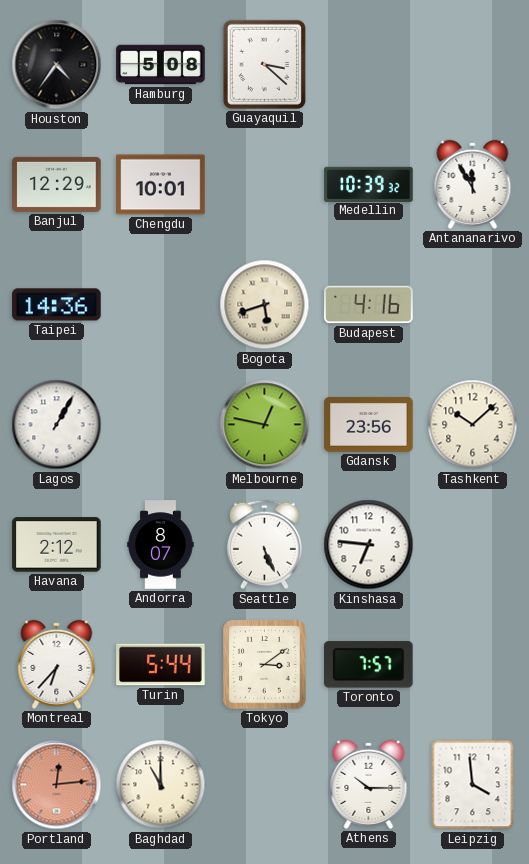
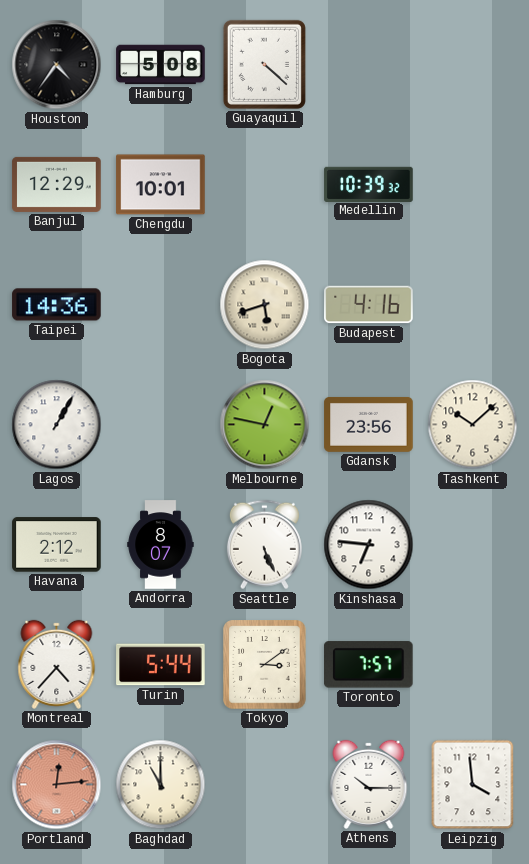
Guayaquil: 3:22 -> 4:22
Antananarivo: 11:55 -> none
Montreal: 6:37 -> 4:37
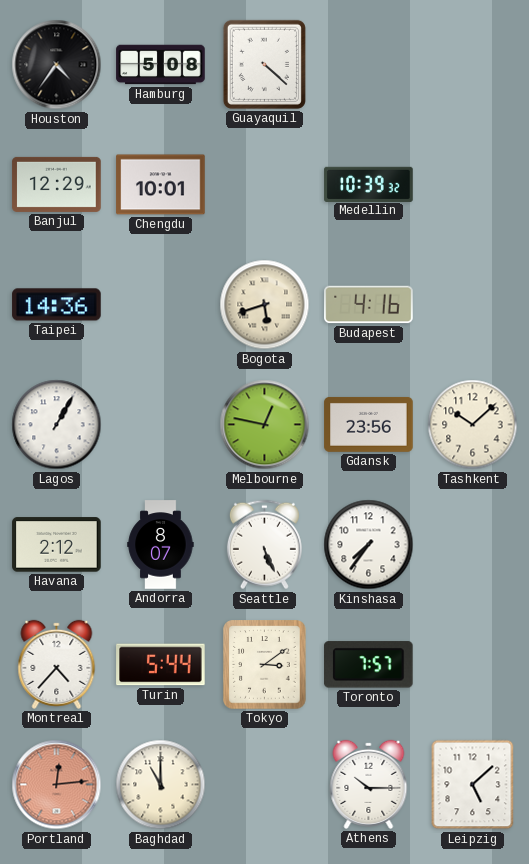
Kinshasa: 6:46 -> 7:36
Leipzig: 3:59 -> 5:08
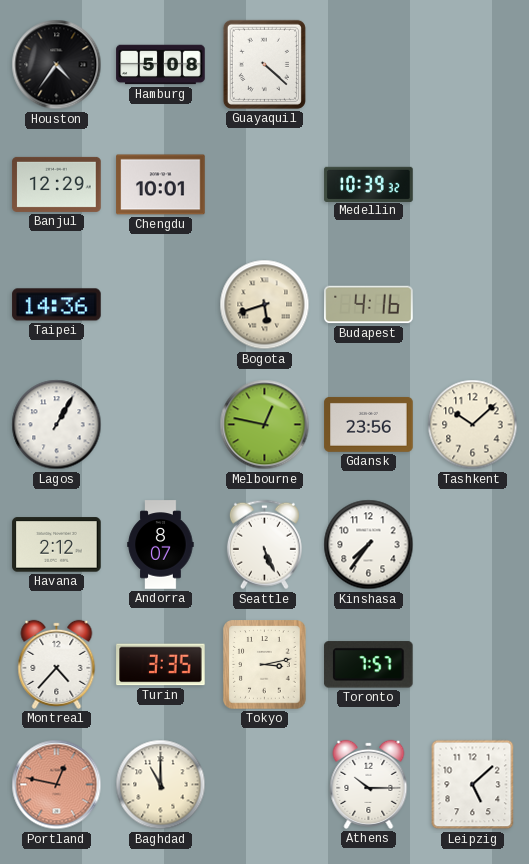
Turin: 5:44 -> 3:35
Tokyo: 3:09 -> 3:13
Portland: 12:14 -> 12:47
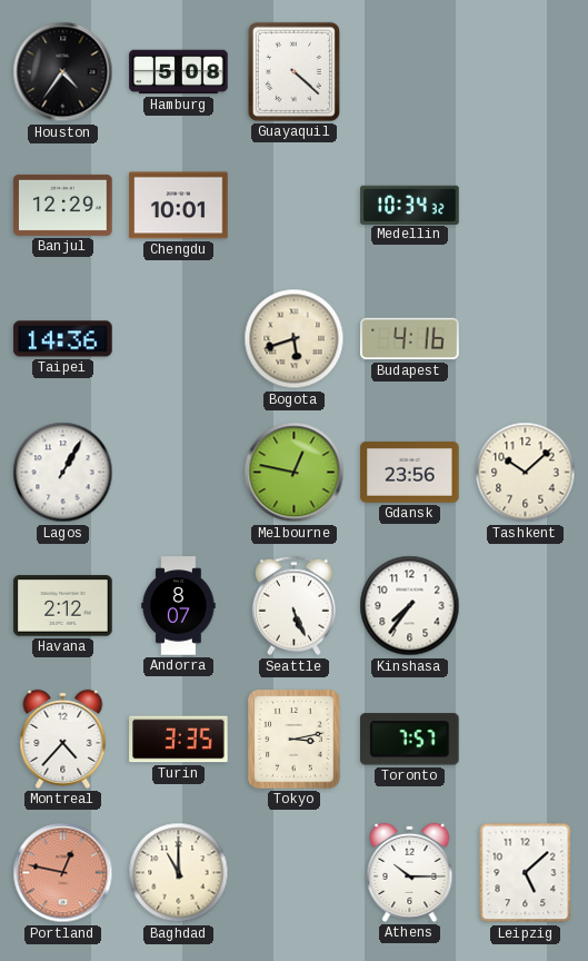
Medellin: 10:39 -> 10:34
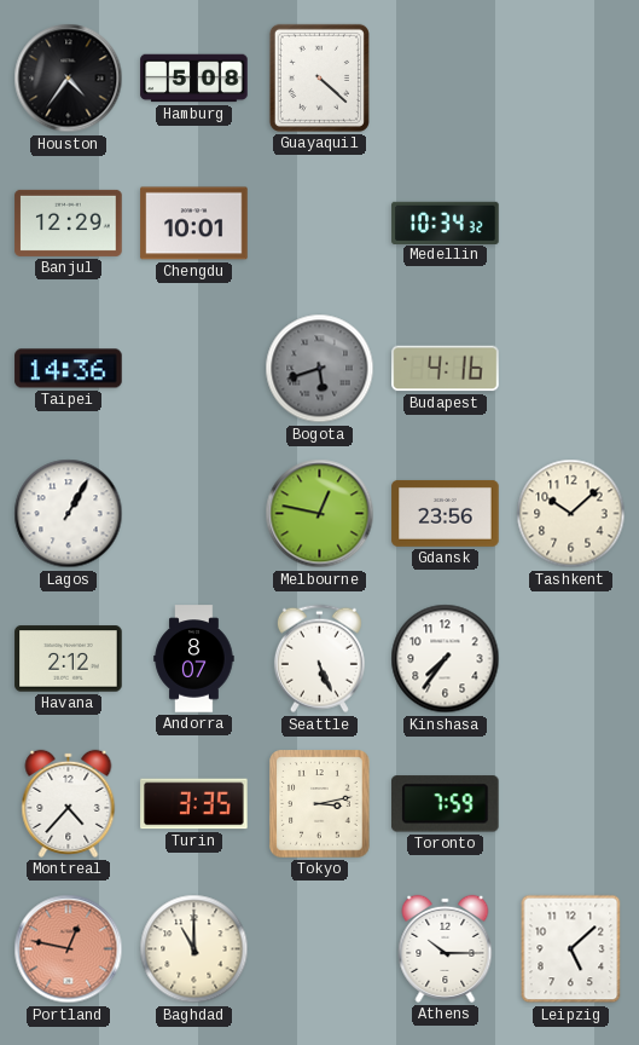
Bogota dial: cream -> grey
Toronto: 7:57 -> 7:59
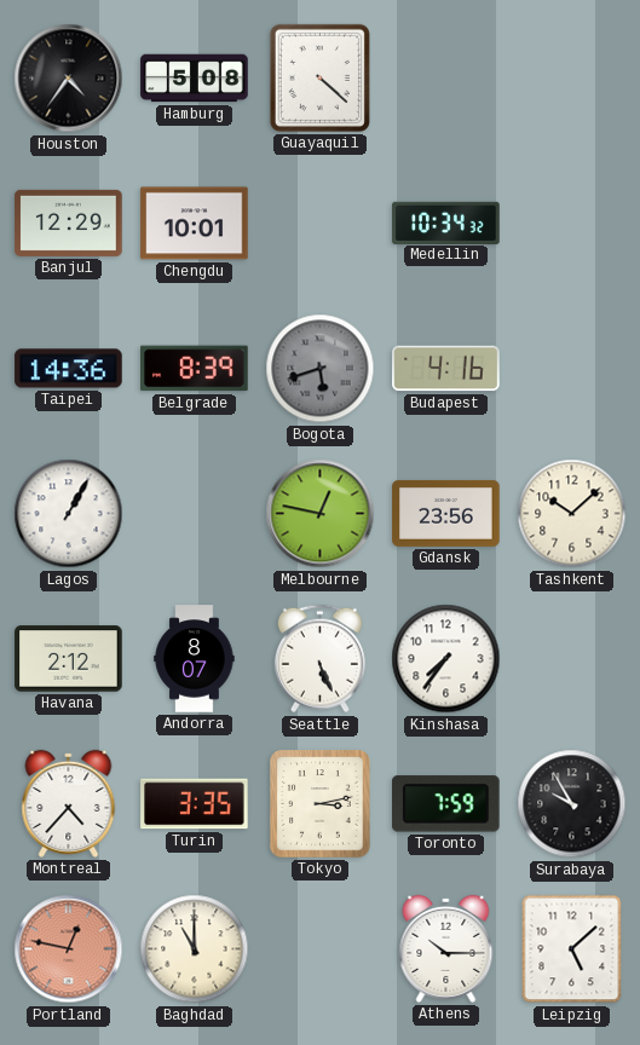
Belgrade: none -> 8:39
Surabaya: none -> 9:55
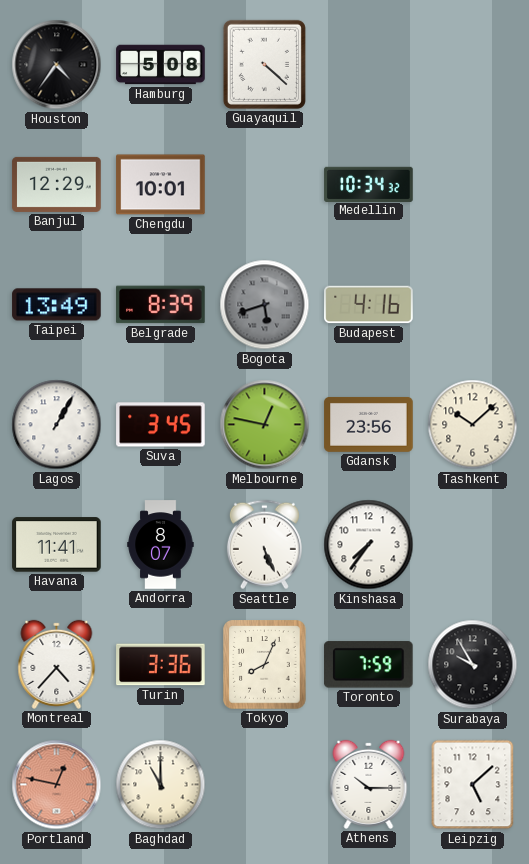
Taipei: 14:36 -> 13:49
Suva: none -> 3:45
Havana: 2:12 -> 11:41
Turin: 3:35 -> 3:36
Tokyo: 3:13 -> 8:04
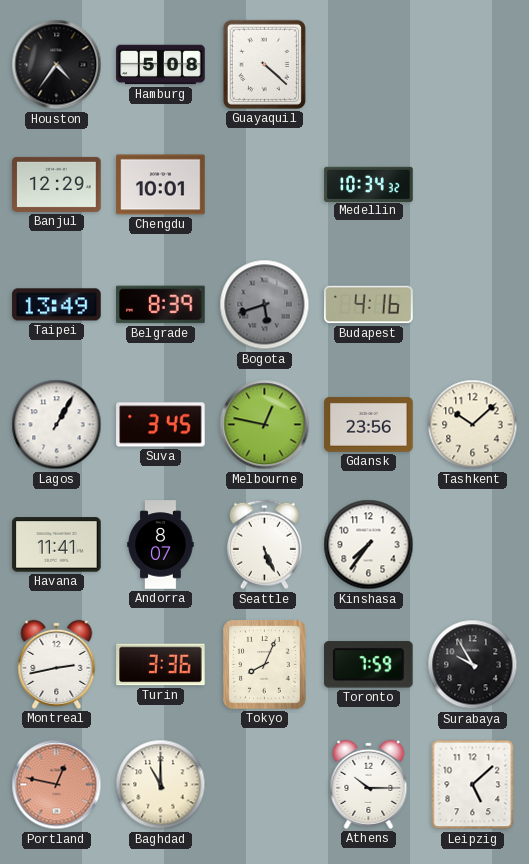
Montreal: 4:37 -> 2:43
